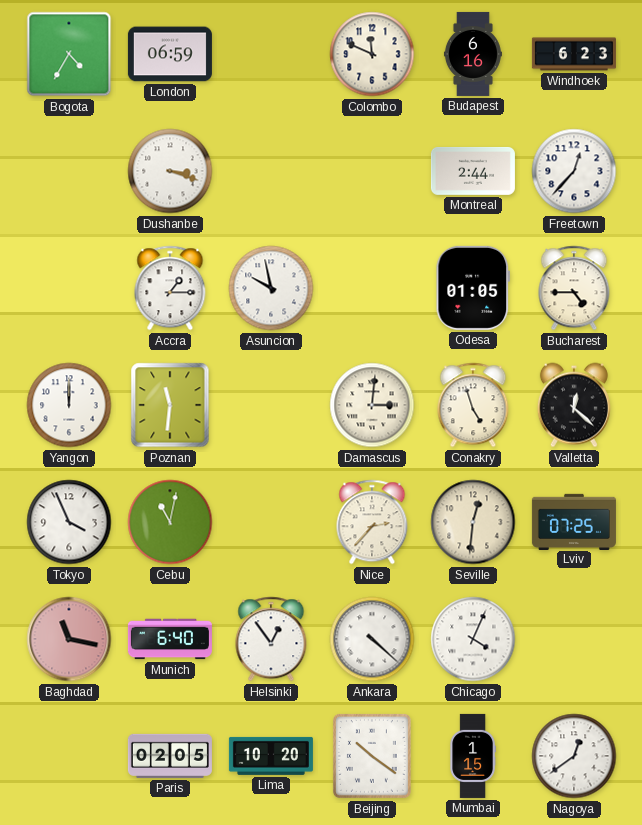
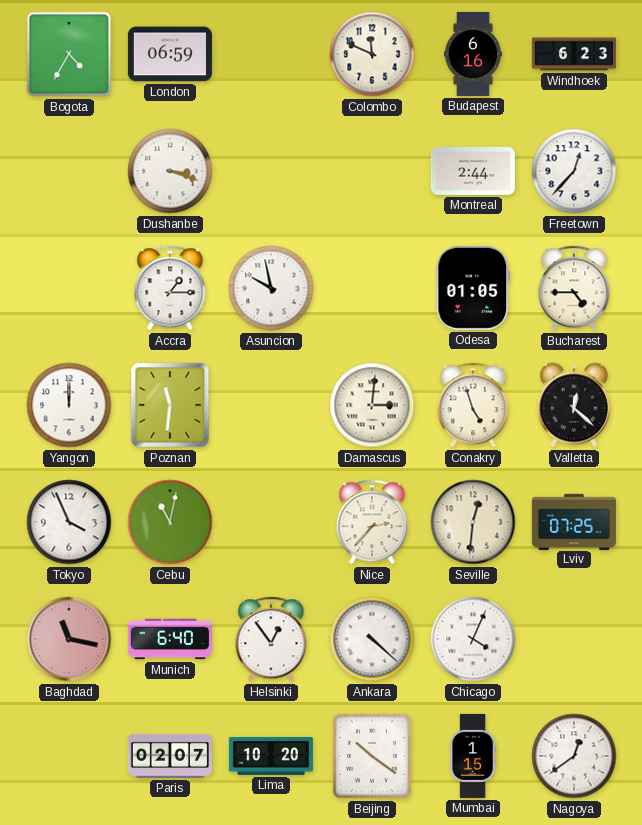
Paris: 02:05 -> 02:07
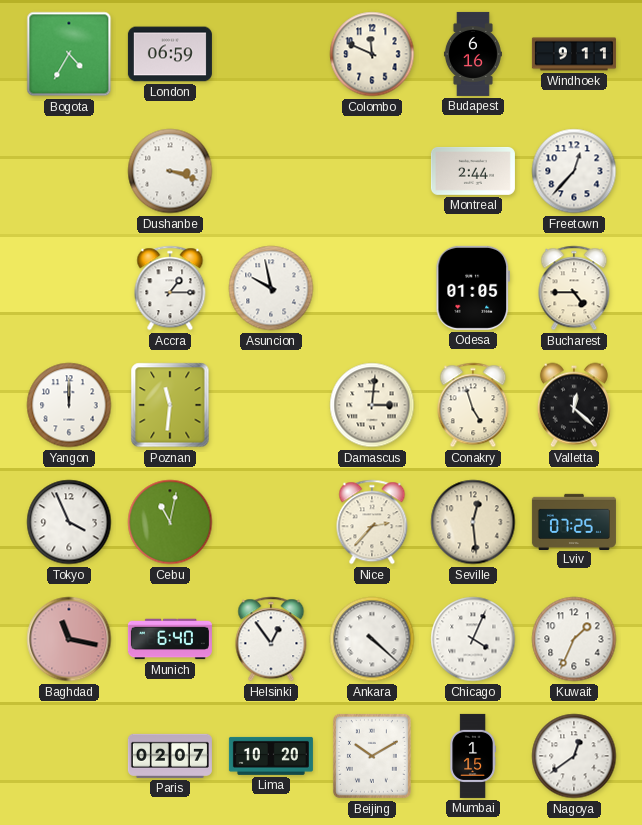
Windhoek: 6:23 -> 9:11
Seville: 12:31 -> 12:29
Kuwait: none -> 1:34
Beijing: 10:21 -> 10:10
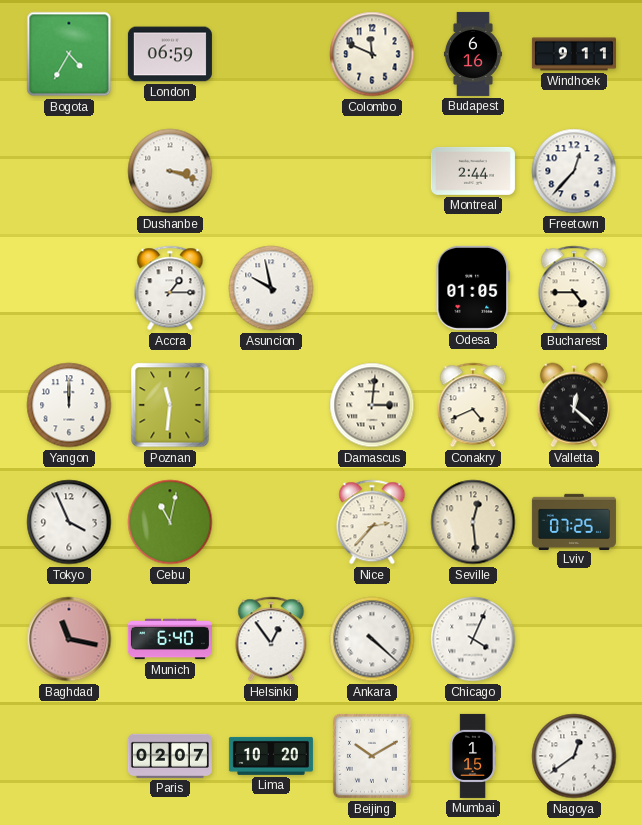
Conakry: 4:57 -> 4:41
Kuwait: 1:34 -> none
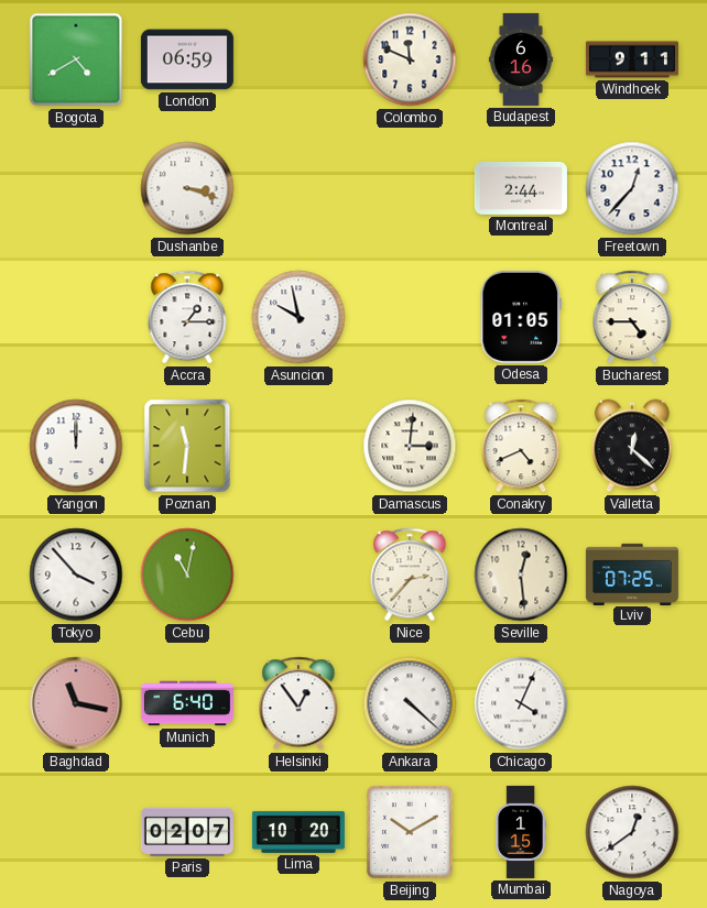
Bogota: 4:35 -> 4:40
Tokyo: 3:56 -> 3:53
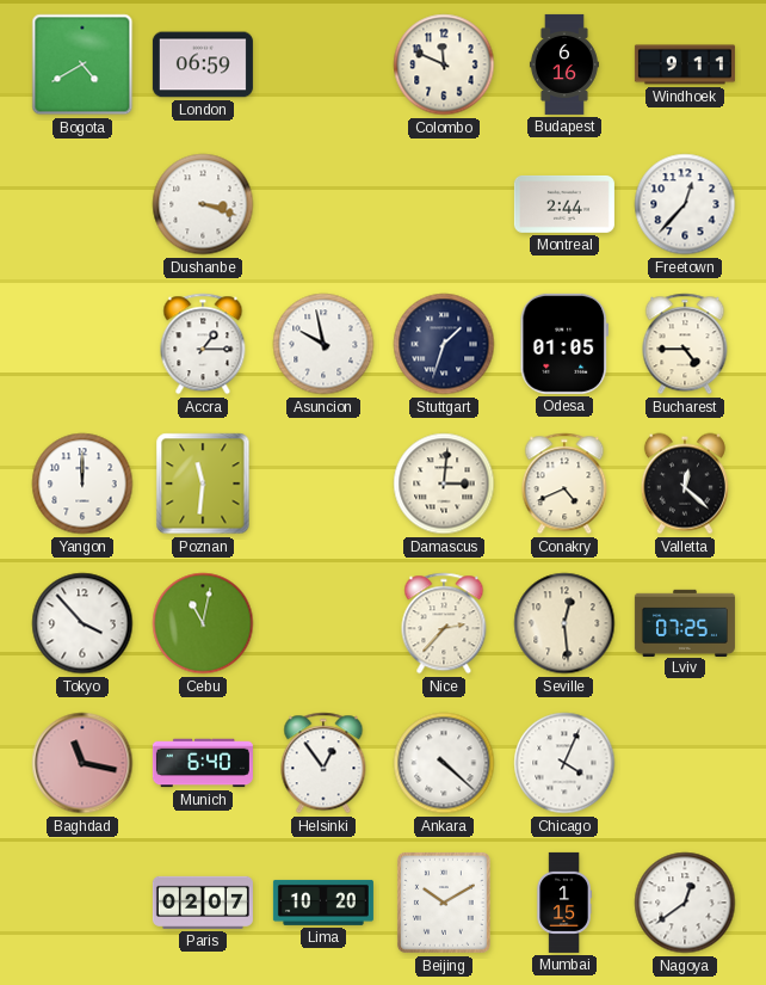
Stuttgart: none -> 1:33
